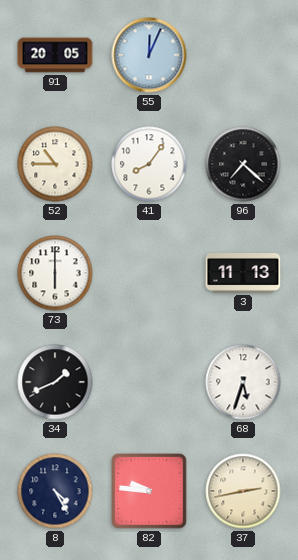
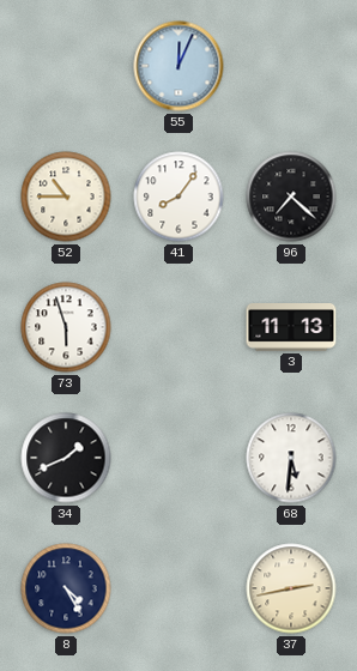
91: 20:05 -> none
73: 6:00 -> 5:57
68: 5:33 -> 5:31
82: 9:46 -> none
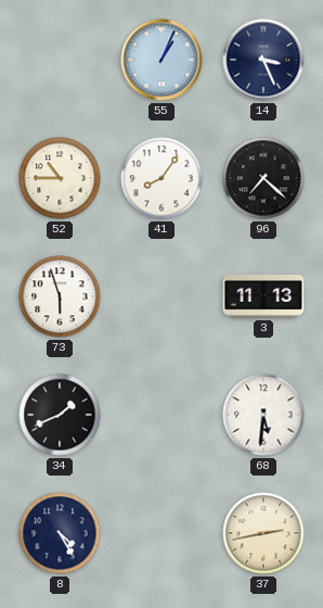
55: 12:04 -> 1:04
14: none -> 3:26
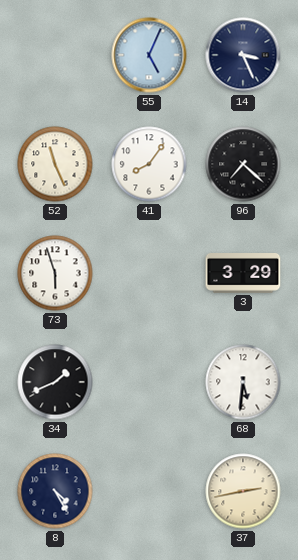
55: 1:04 -> 5:04
52: 10:45 -> 11:26
3: 11:13 -> 3:29
